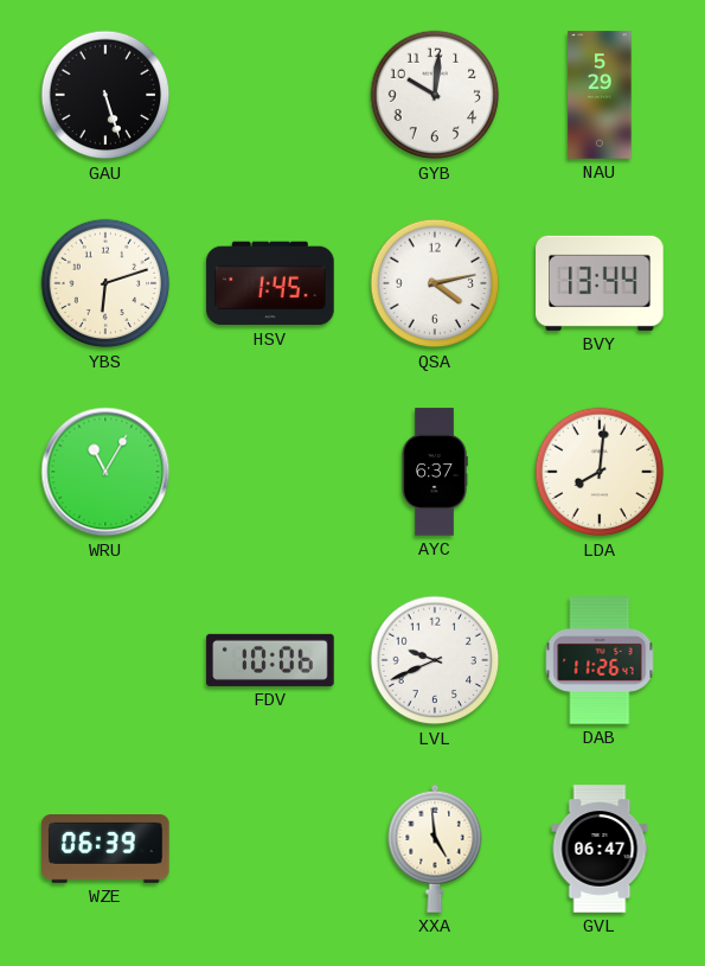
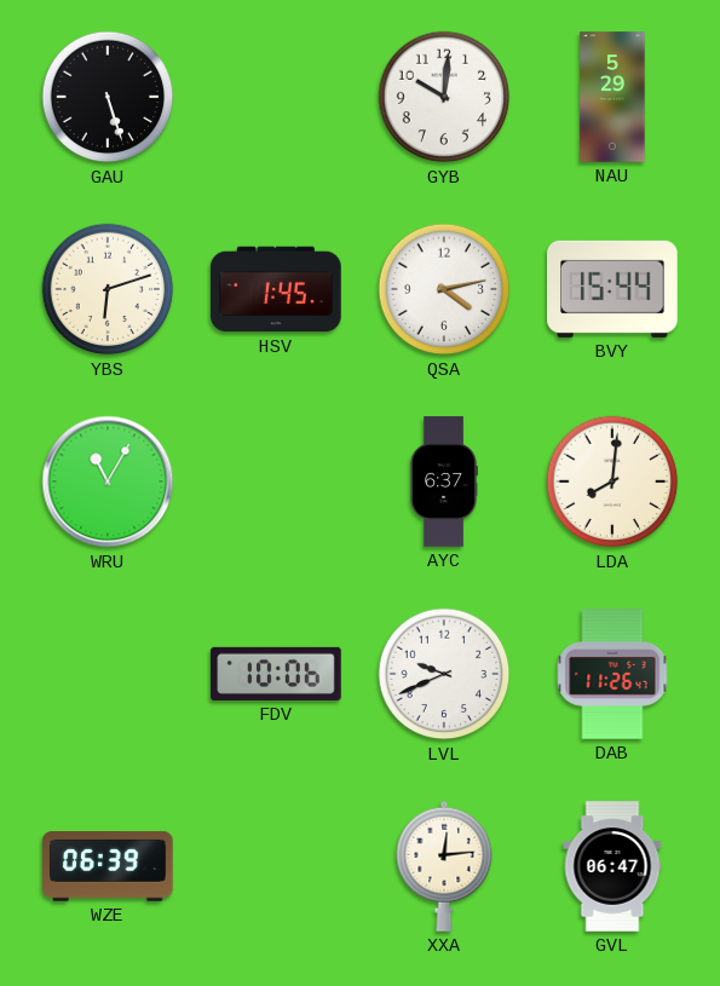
BVY: 13:44 -> 15:44
XXA: 4:59 -> 12:14
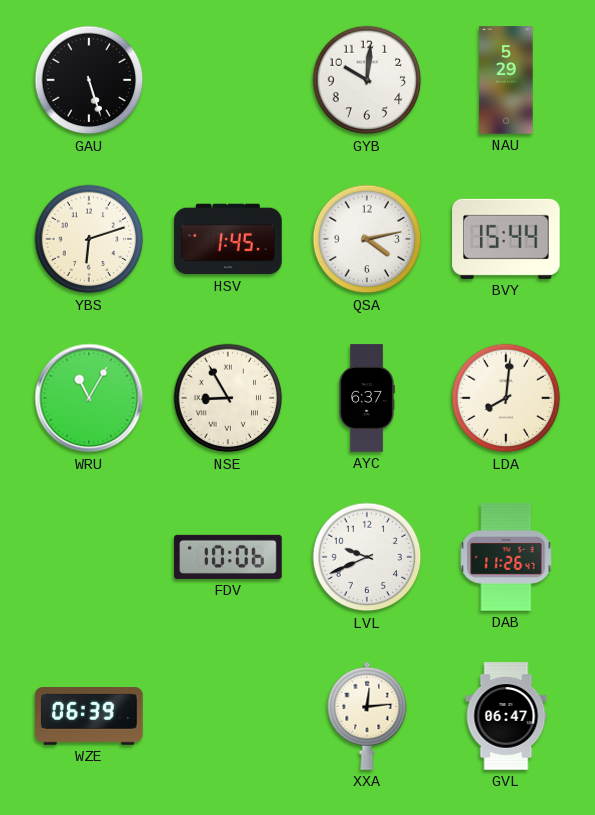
NSE: none -> 8:55
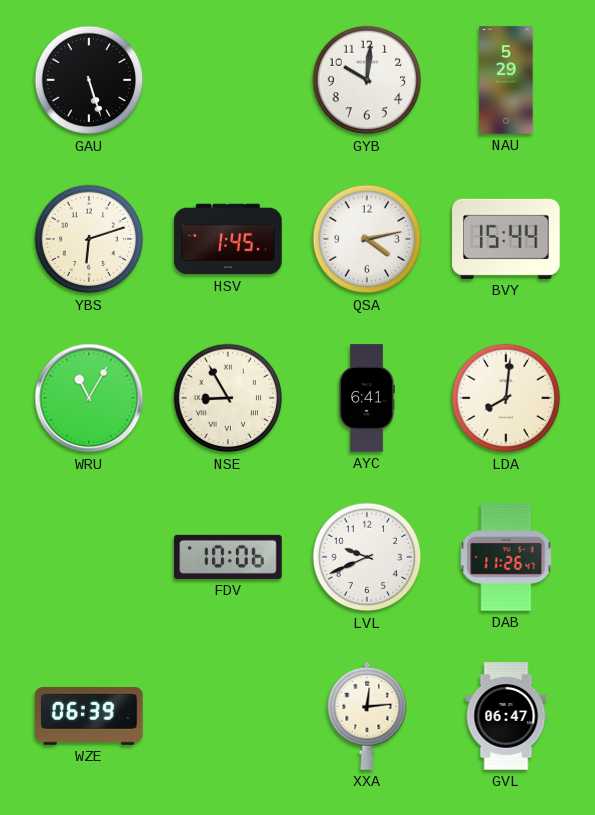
AYC: 6:37 -> 6:41
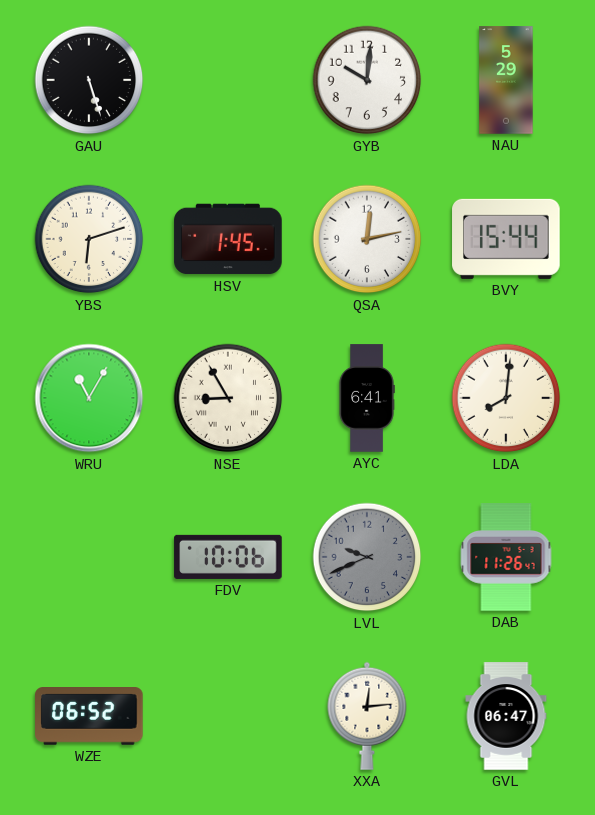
QSA: 4:13 -> 12:13
LVL dial: white -> grey
WZE: 06:39 -> 06:52
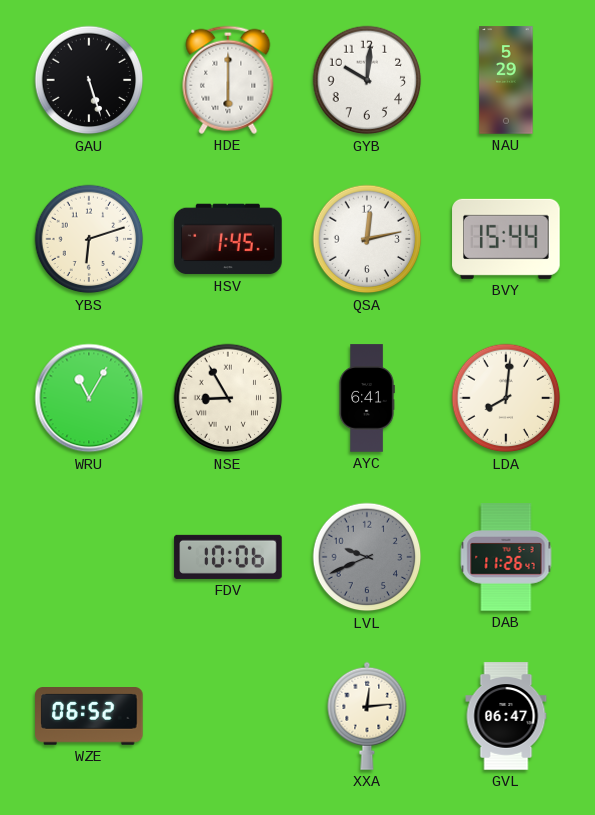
HDE: none -> 6:00
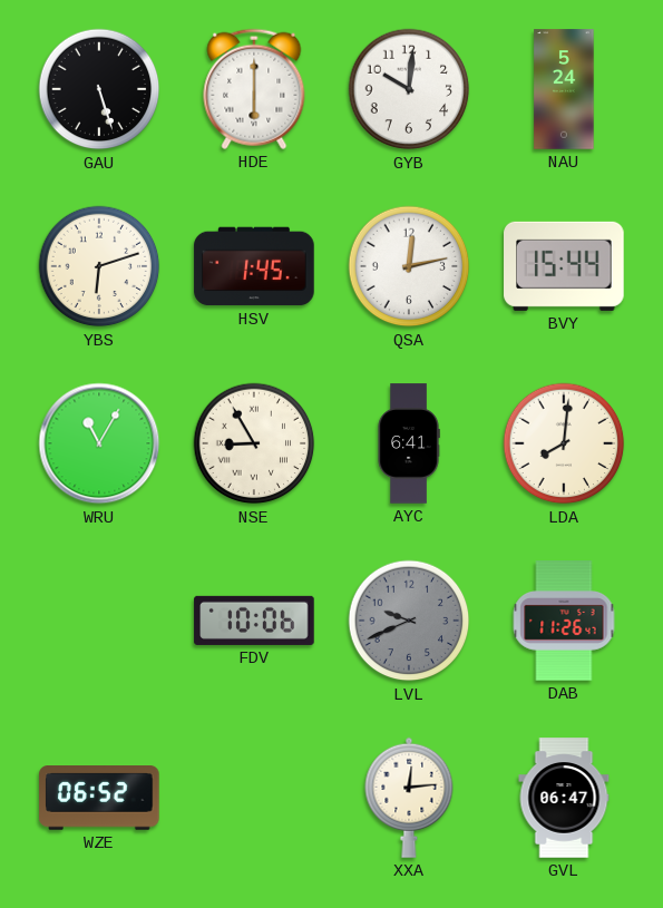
NAU: 5:29 -> 5:24
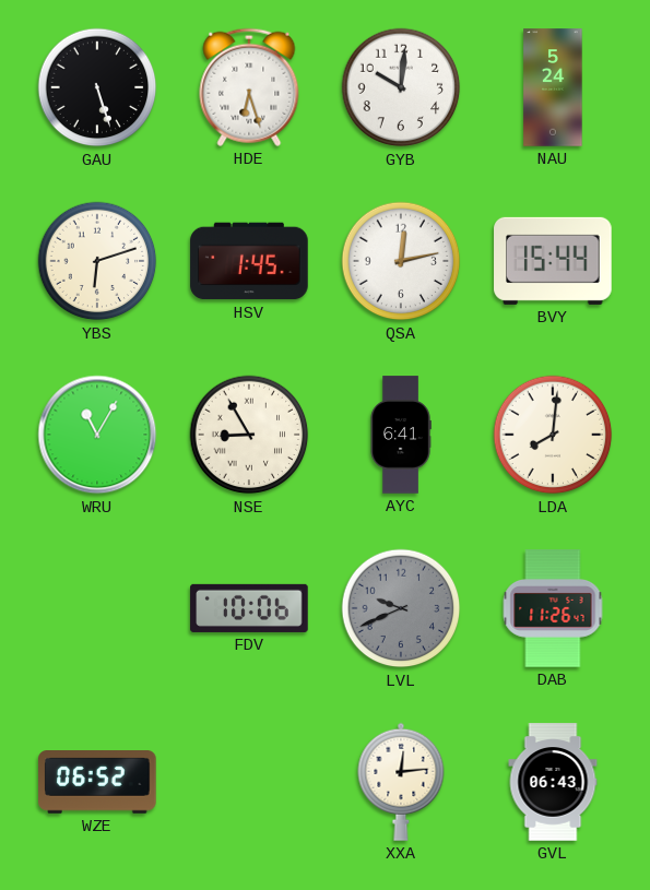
HDE: 6:00 -> 6:27
GVL: 06:47 -> 06:43
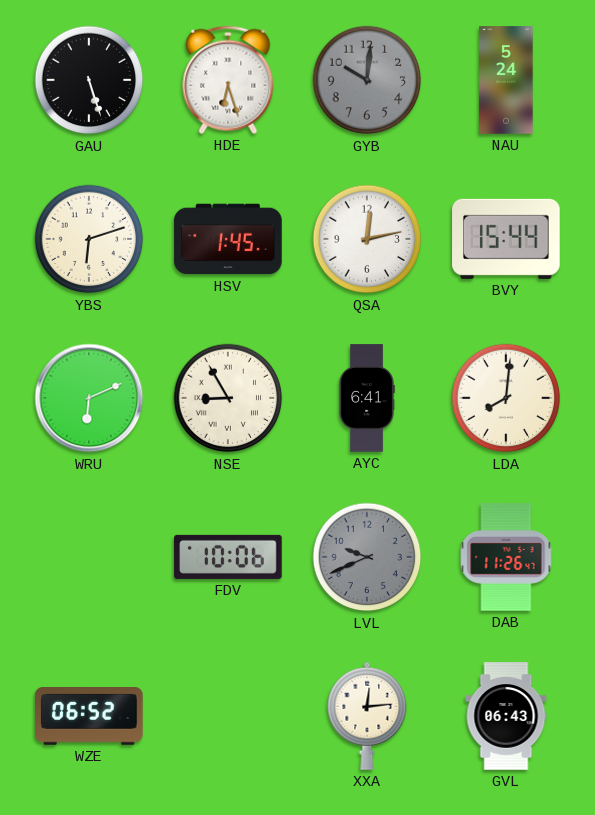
GYB dial: white -> grey
WRU: 11:05 -> 6:11
